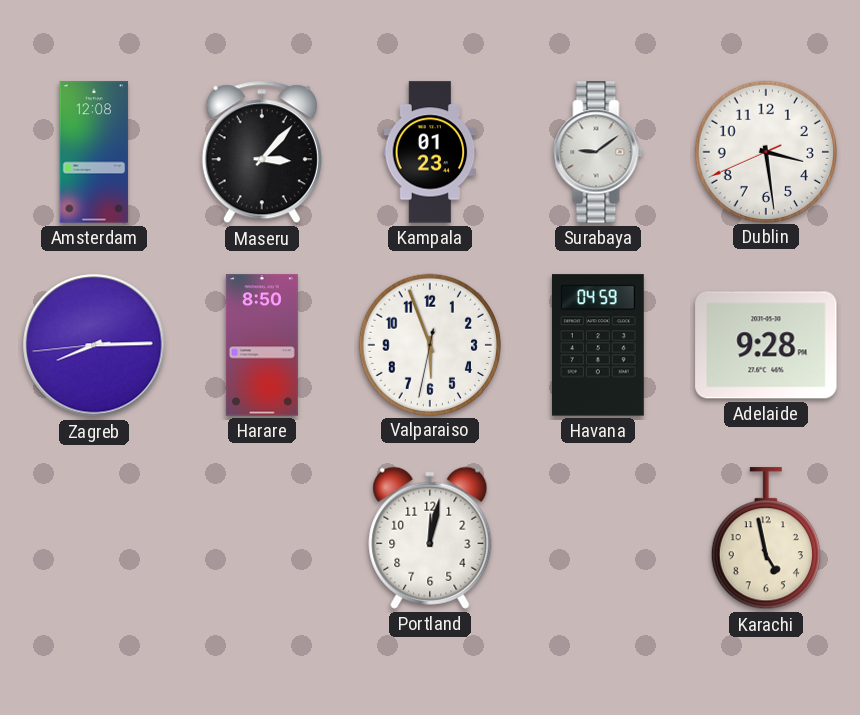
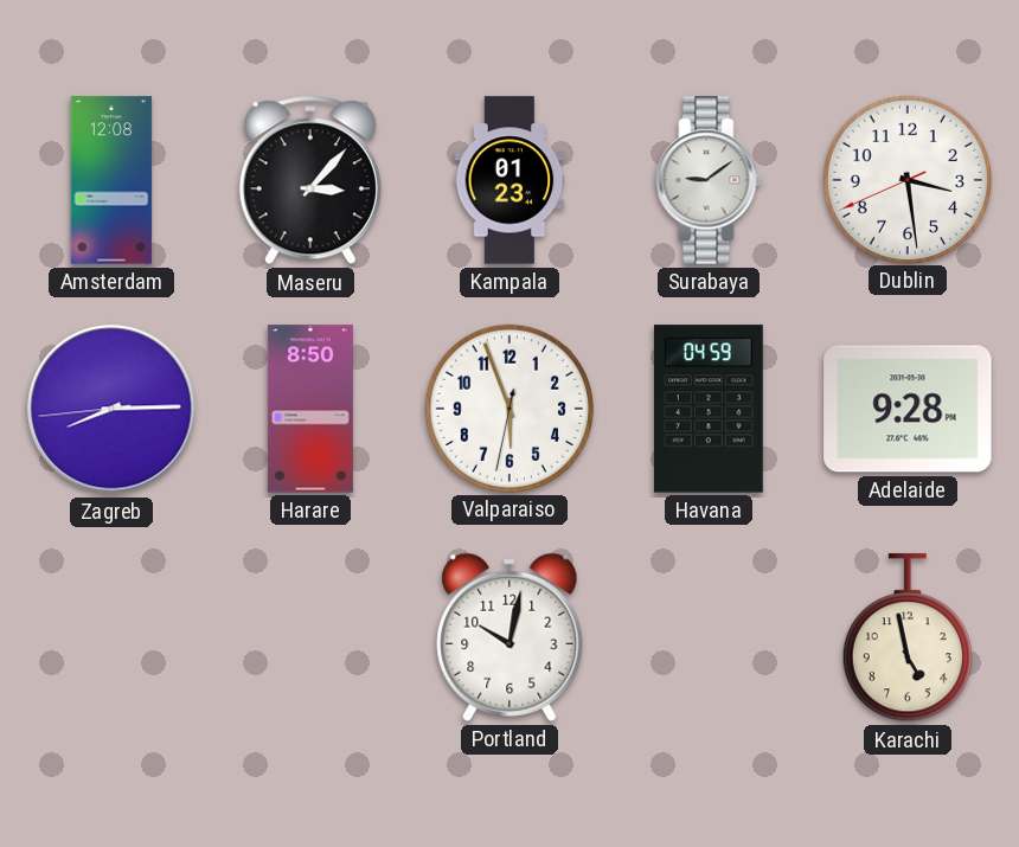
Portland: 12:02 -> 10:02
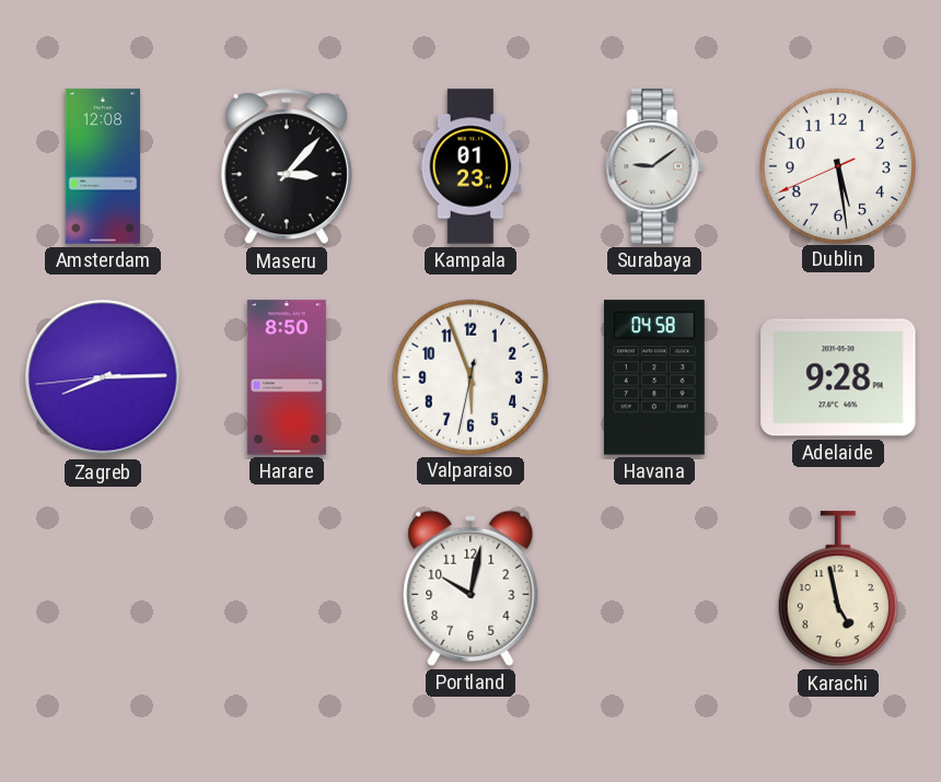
Dublin: 3:28 -> 5:28
Havana: 04:59 -> 04:58
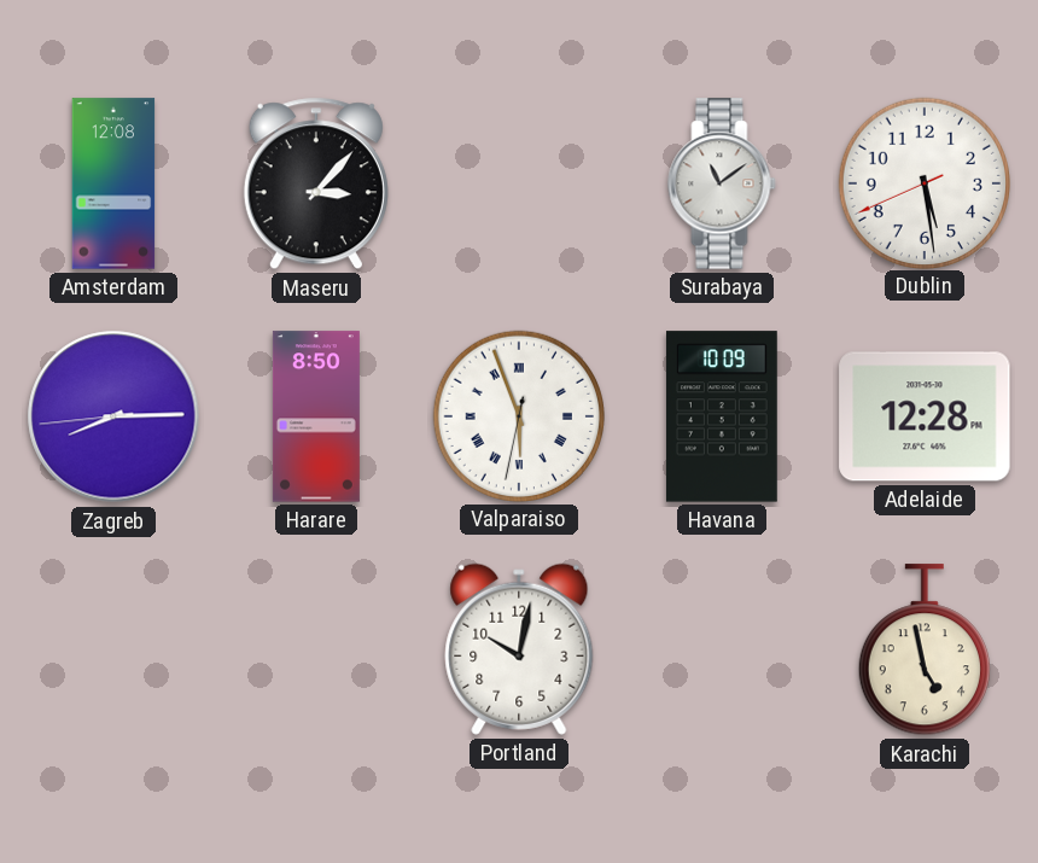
Kampala: 01:23 -> none
Surabaya: 9:09 -> 11:09
Valparaiso numerals: Arabic -> Roman
Havana: 04:58 -> 10:09
Adelaide: 9:28 -> 12:28
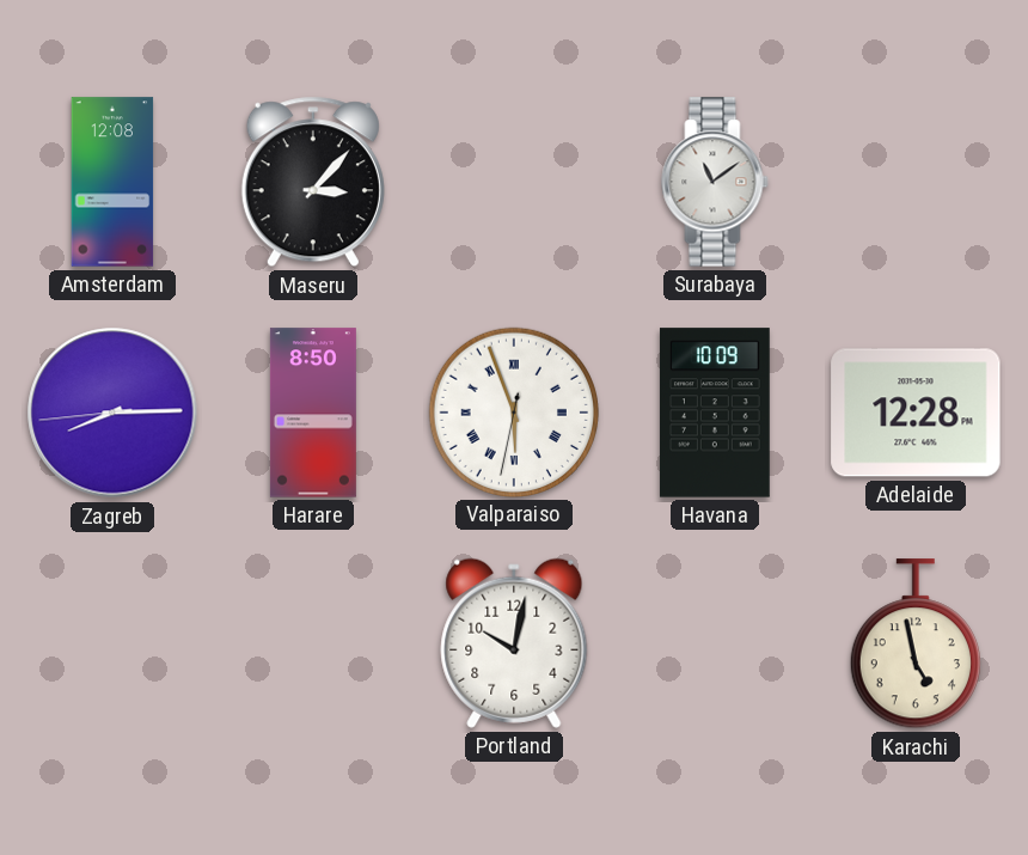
Dublin: 5:28 -> none
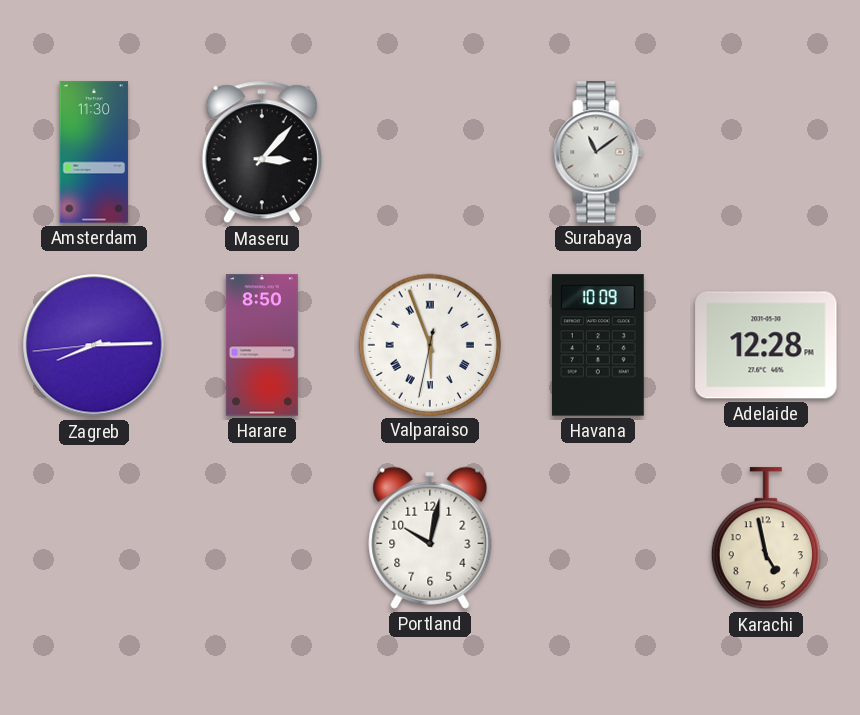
Amsterdam: 12:08 -> 11:30
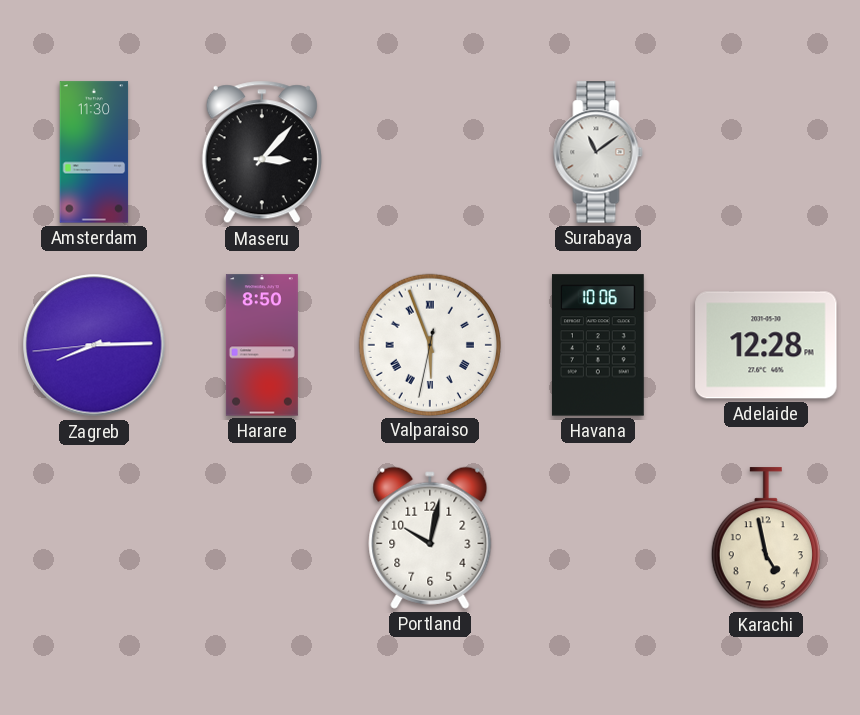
Havana: 10:09 -> 10:06
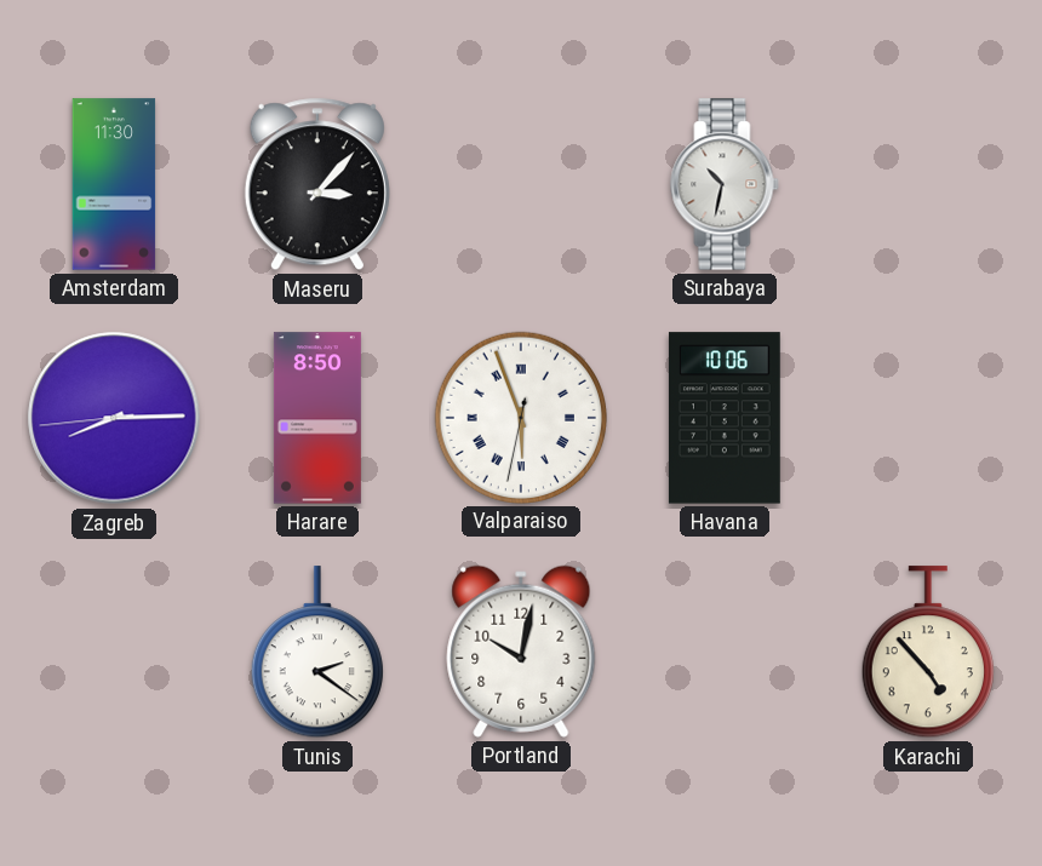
Surabaya: 11:09 -> 10:32
Adelaide: 12:28 -> none
Tunis: none -> 2:21
Karachi: 4:58 -> 4:53
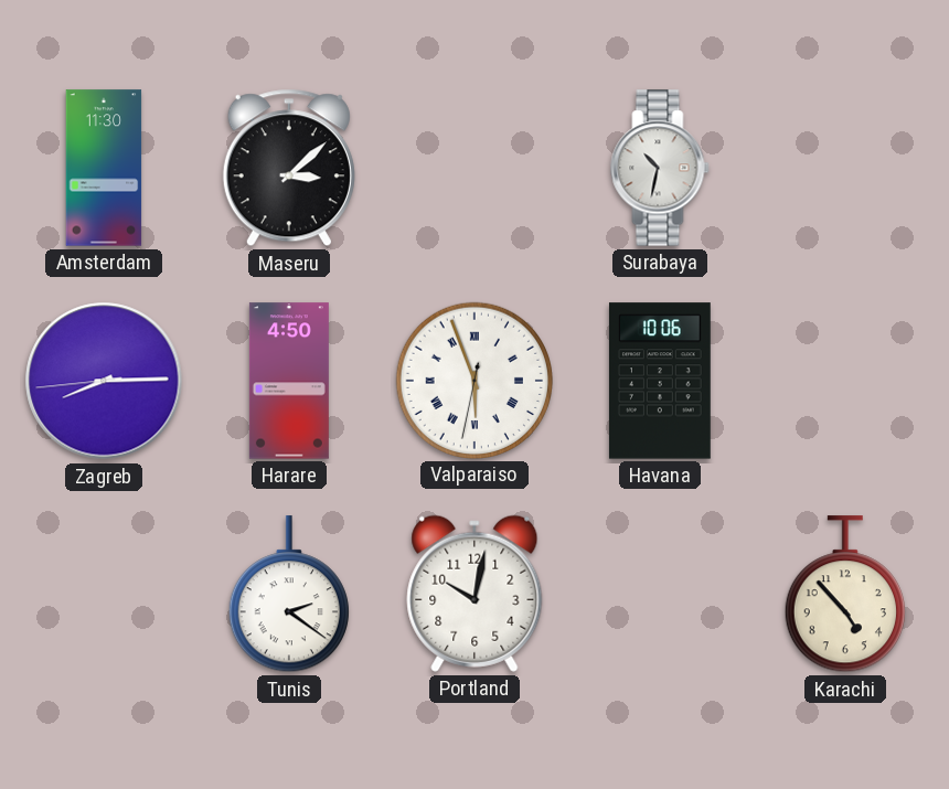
Maseru: 3:07 -> 3:08
Harare: 8:50 -> 4:50
